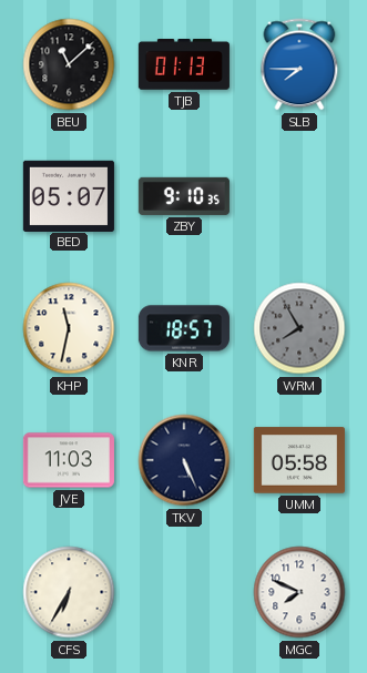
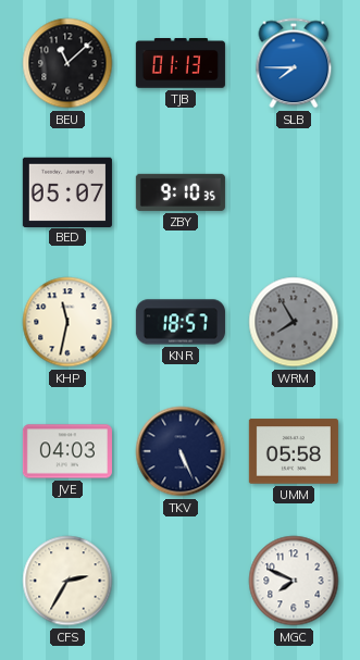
JVE: 11:03 -> 04:03
CFS: 6:35 -> 2:35
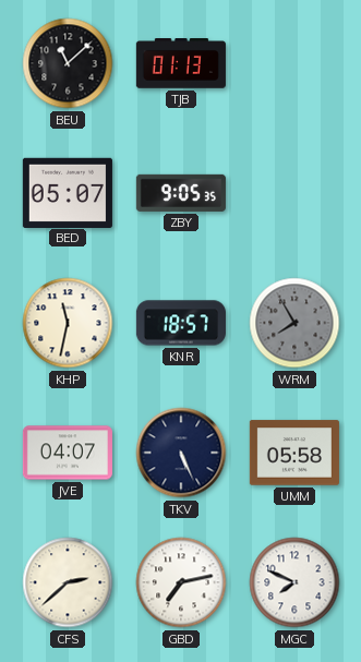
SLB: 7:45 -> none
ZBY: 9:10 -> 9:05
JVE: 04:03 -> 04:07
CFS: 2:35 -> 2:38
GBD: none -> 7:13
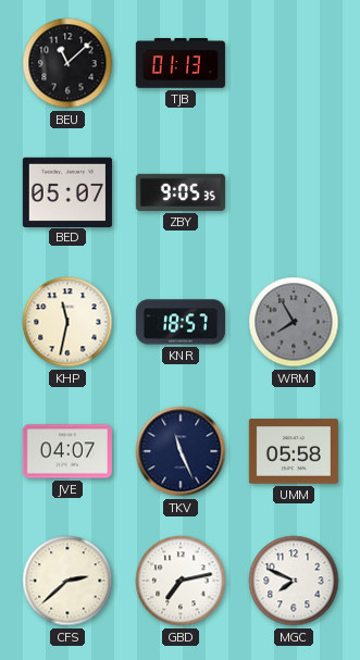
TKV: 5:26 -> 11:26
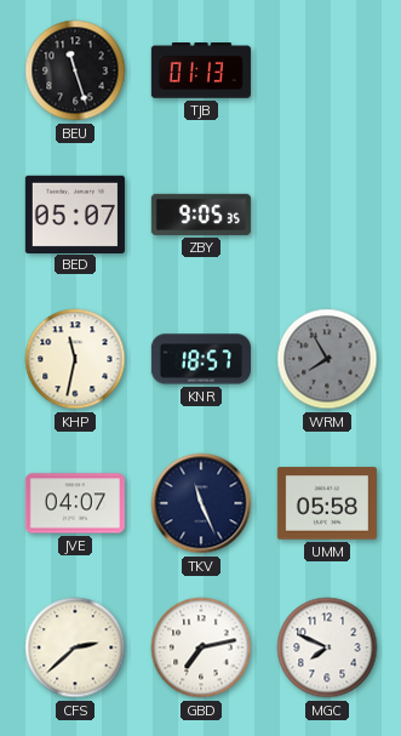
BEU: 11:08 -> 11:27
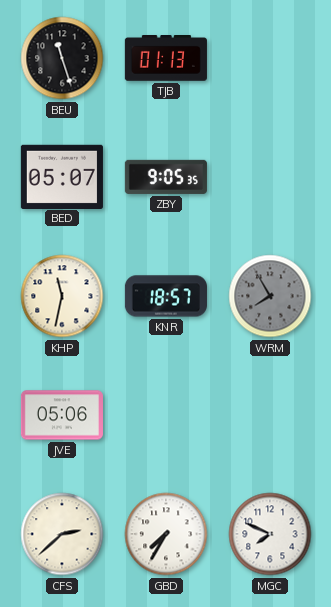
JVE: 04:07 -> 05:06
TKV: 11:26 -> none
UMM: 05:58 -> none
GBD: 7:13 -> 7:35
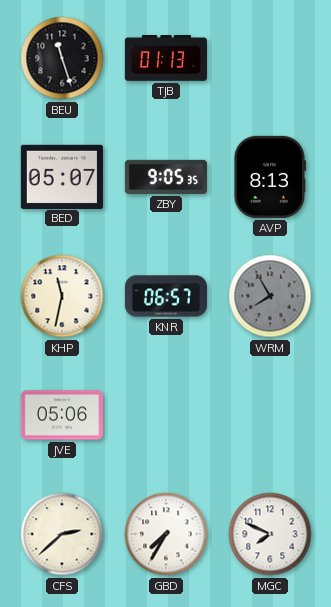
AVP: none -> 8:13
KNR: 18:57 -> 06:57
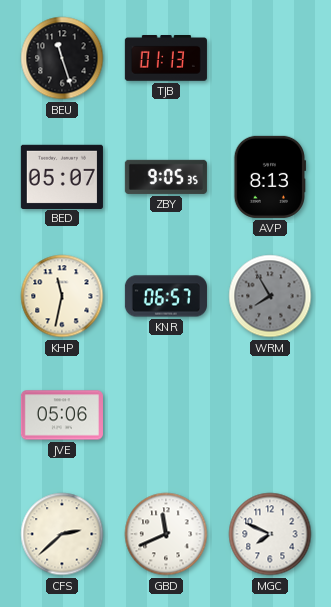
GBD: 7:35 -> 11:41
